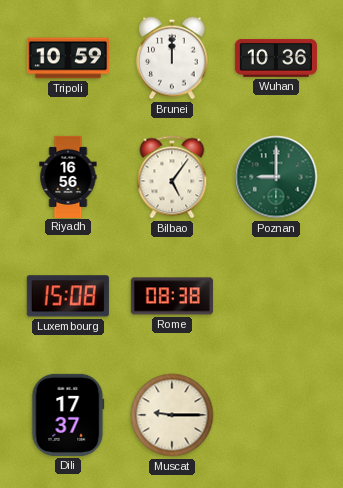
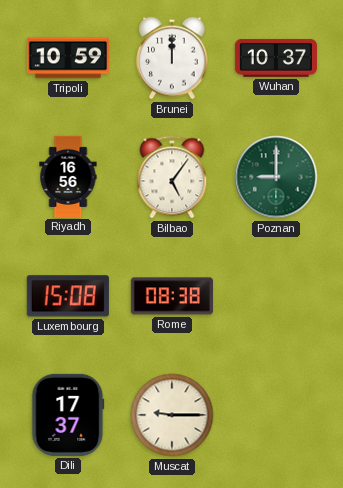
Wuhan: 10:36 -> 10:37
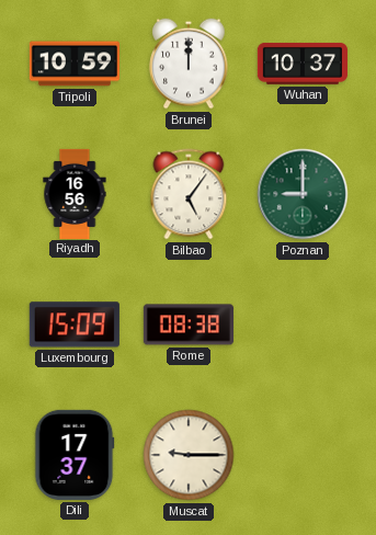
Luxembourg: 15:08 -> 15:09
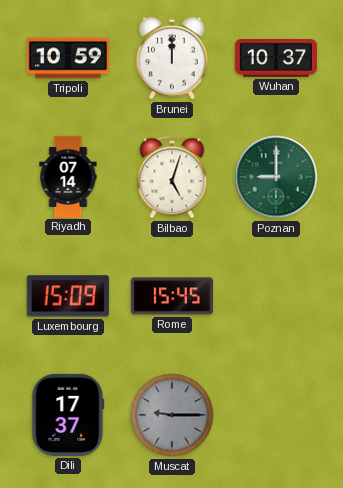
Riyadh: 16:56 -> 07:14
Bilbao: 5:06 -> 5:03
Rome: 08:38 -> 15:45
Muscat dial: cream -> grey
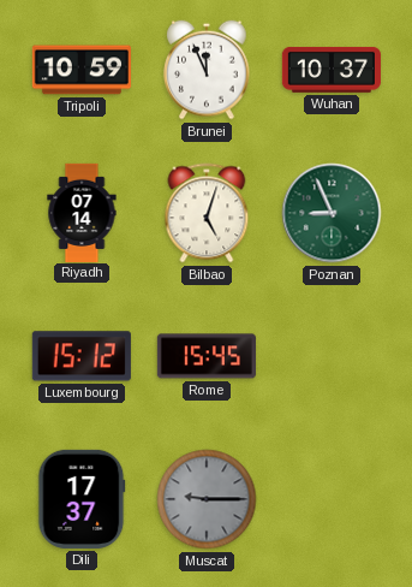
Brunei: 12:00 -> 11:56
Poznan: 9:00 -> 8:56
Luxembourg: 15:09 -> 15:12
